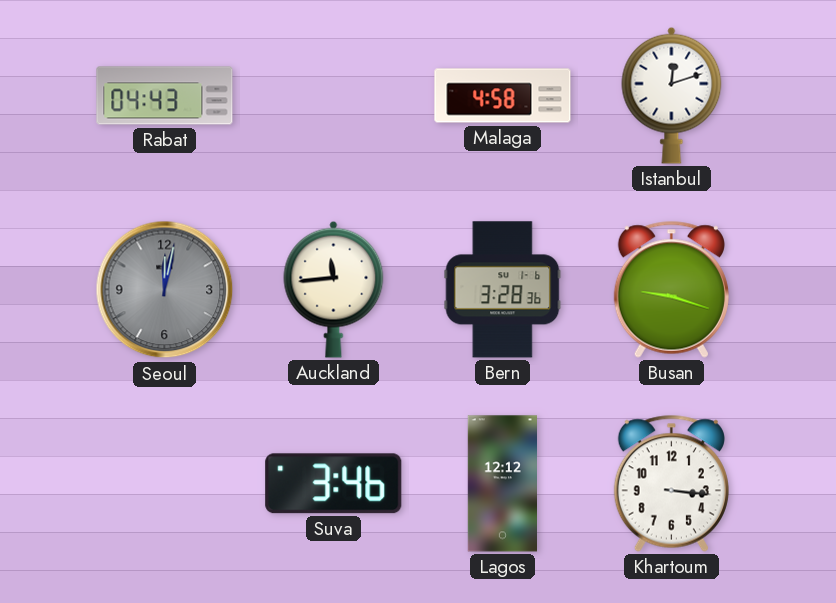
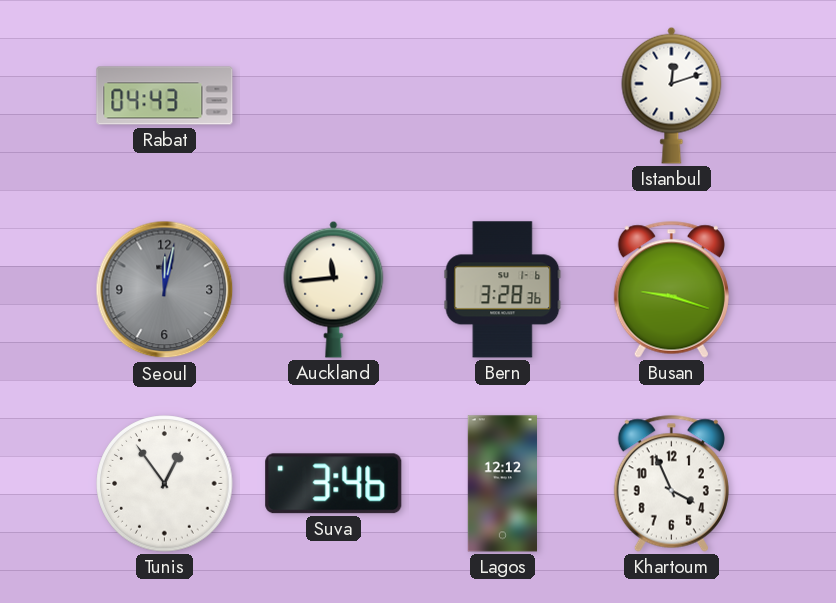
Malaga: 4:58 -> none
Tunis: none -> 12:54
Khartoum: 3:16 -> 3:56
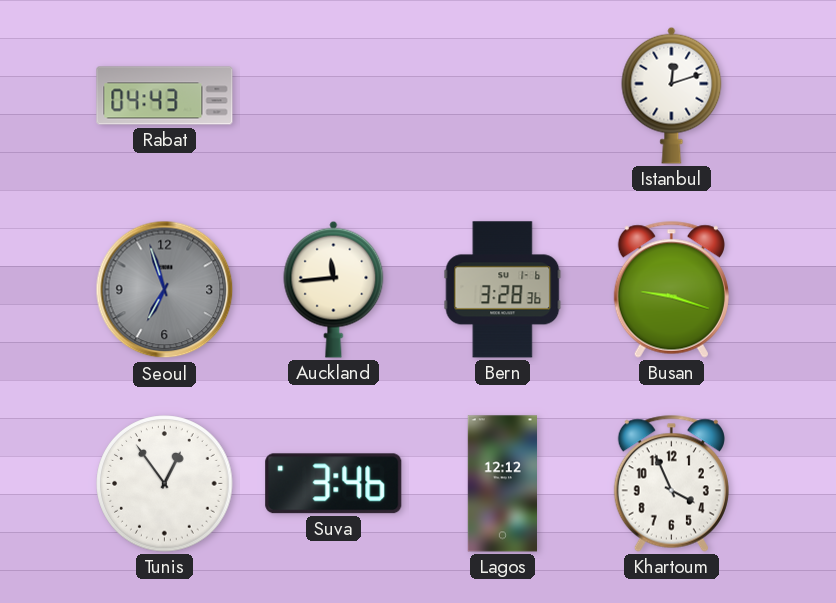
Seoul: 12:02 -> 6:57
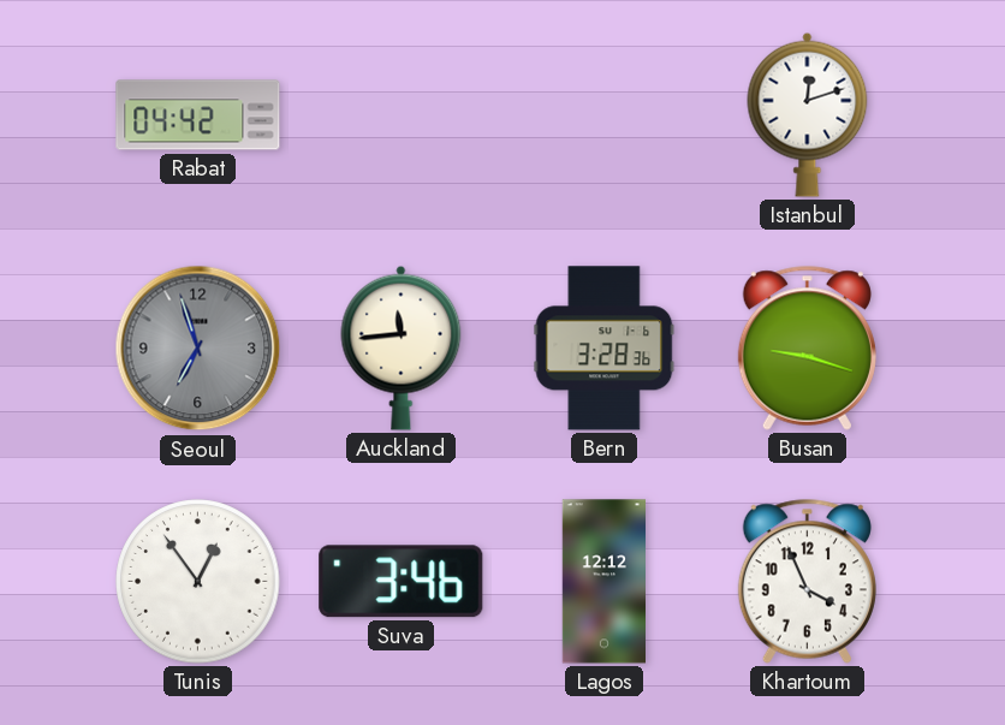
Rabat: 04:43 -> 04:42
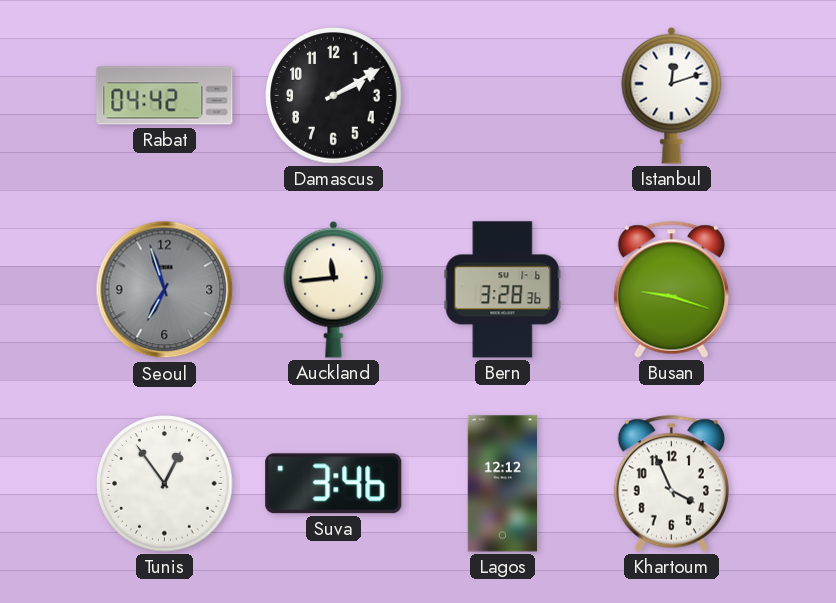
Damascus: none -> 2:10
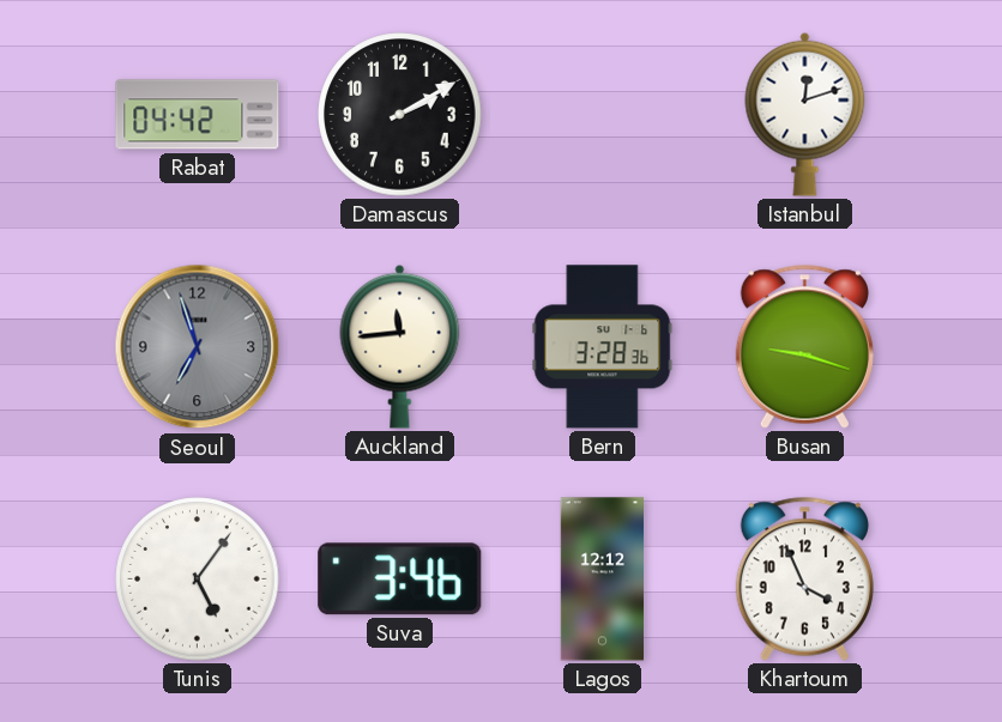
Tunis: 12:54 -> 5:06
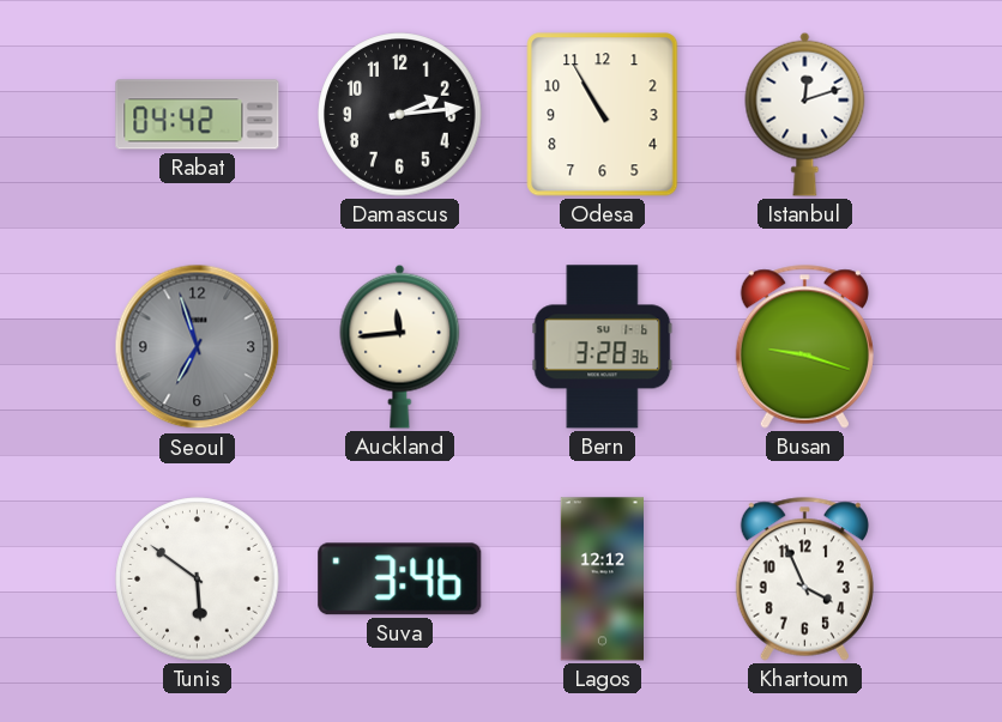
Damascus: 2:10 -> 2:14
Odesa: none -> 10:55
Tunis: 5:06 -> 5:51
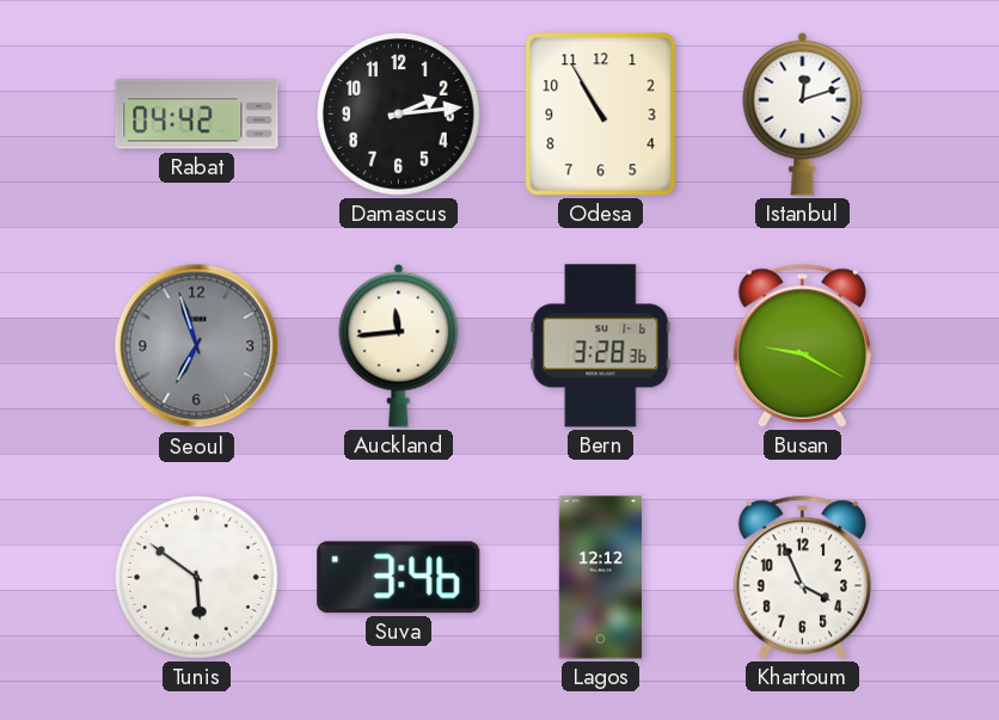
Busan: 9:18 -> 9:20
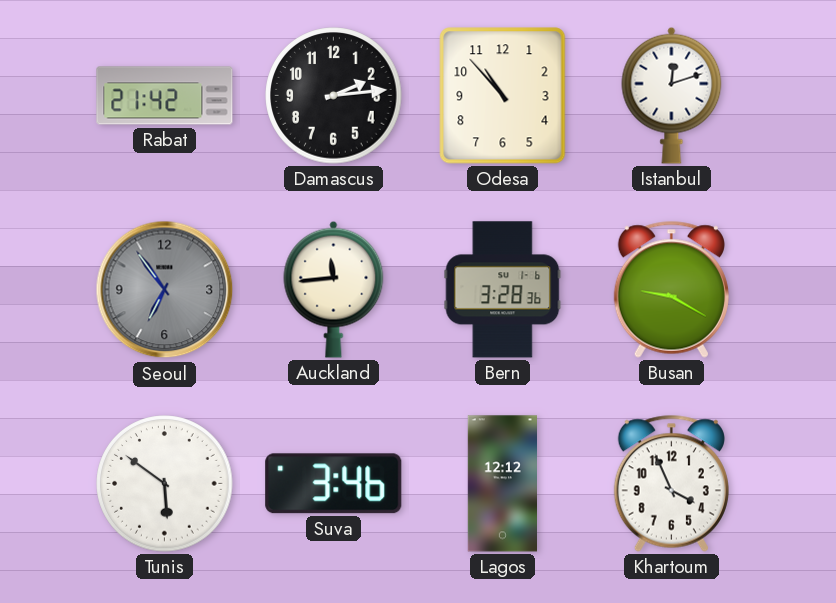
Rabat: 04:42 -> 21:42
Odesa: 10:55 -> 10:53
Seoul: 6:57 -> 6:54
